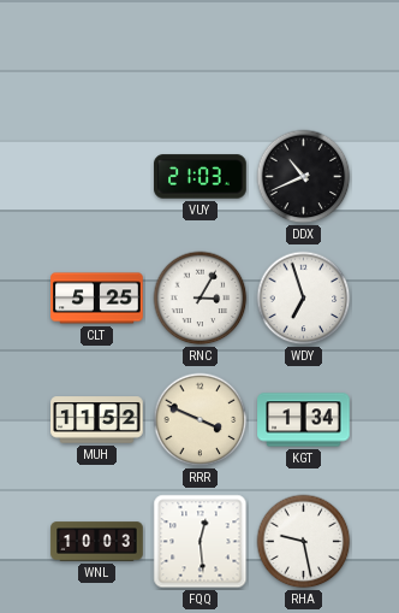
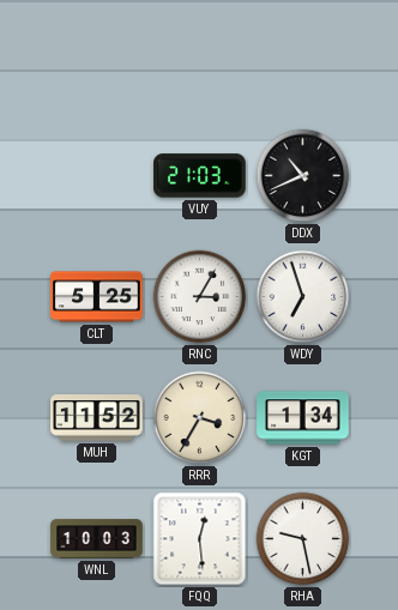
RRR: 3:49 -> 3:35
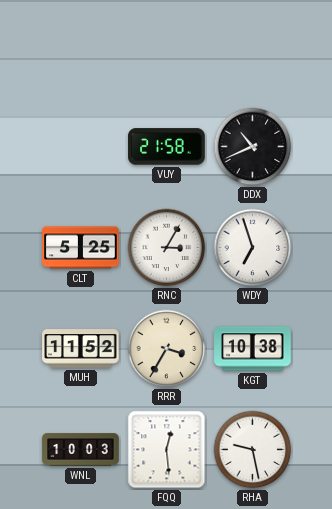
VUY: 21:03 -> 21:58
KGT: 1:34 -> 10:38
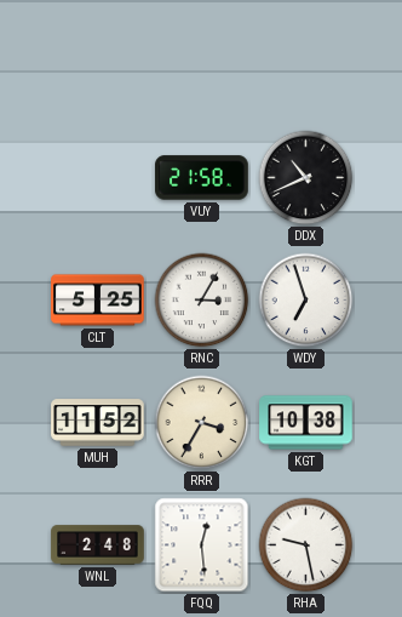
WNL: 10:03 -> 2:48
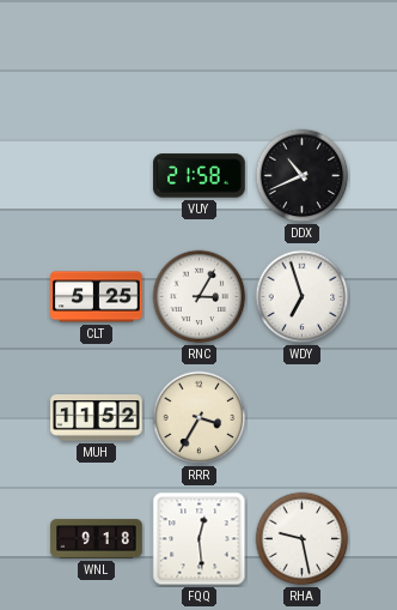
KGT: 10:38 -> none
WNL: 2:48 -> 9:18
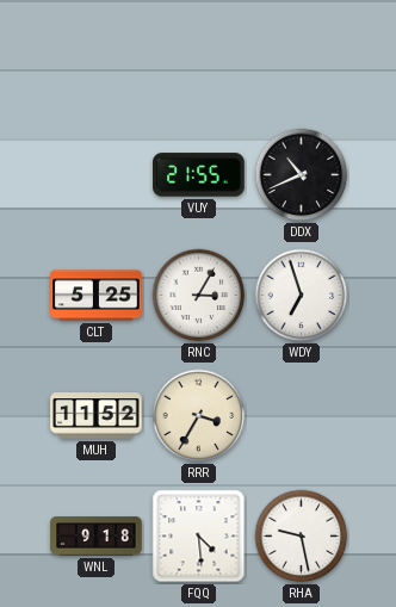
VUY: 21:58 -> 21:55
FQQ: 12:29 -> 4:29
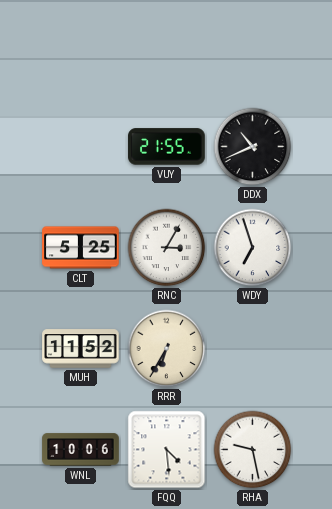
RRR: 3:35 -> 6:35
WNL: 9:18 -> 10:06
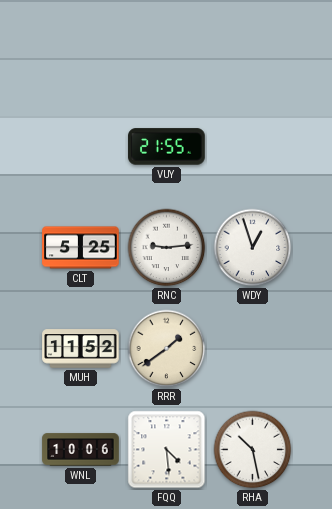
DDX: 10:41 -> none
RNC: 3:05 -> 9:14
WDY: 6:57 -> 12:57
RRR: 6:35 -> 1:39
RHA: 9:28 -> 10:28
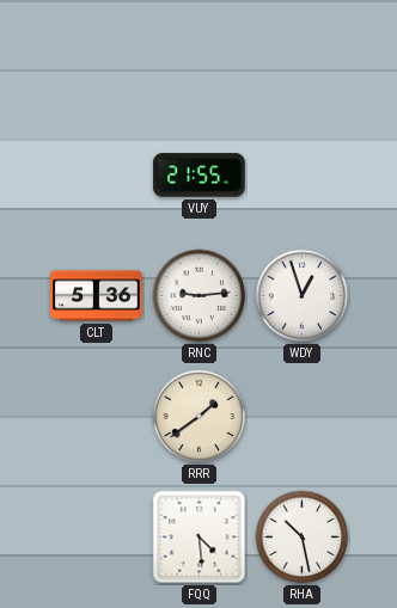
CLT: 5:25 -> 5:36
MUH: 11:52 -> none
WNL: 10:06 -> none
